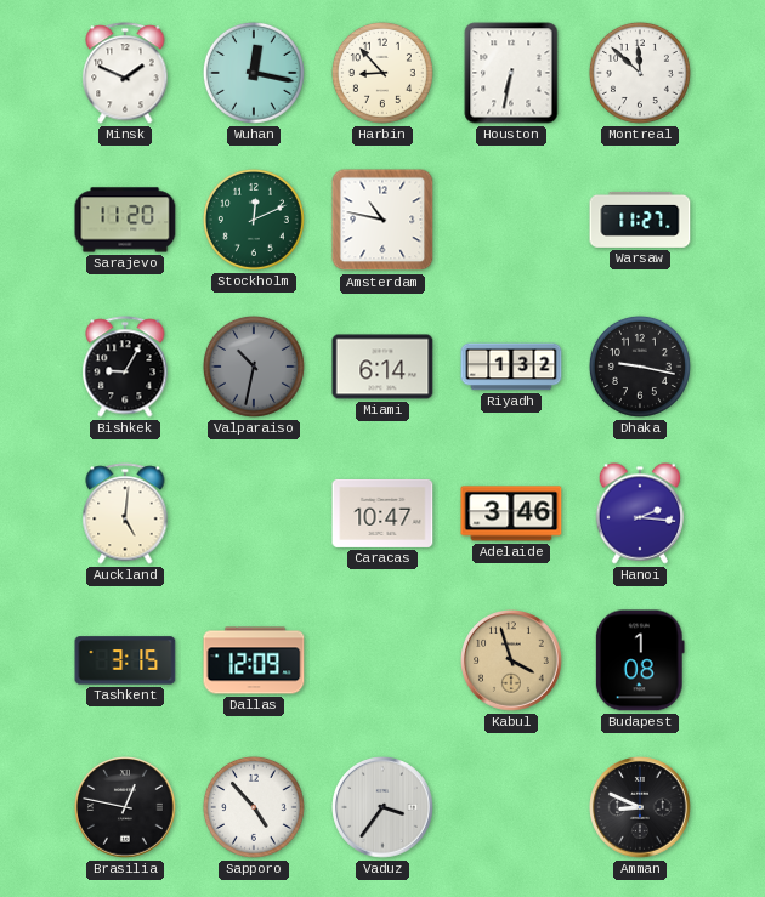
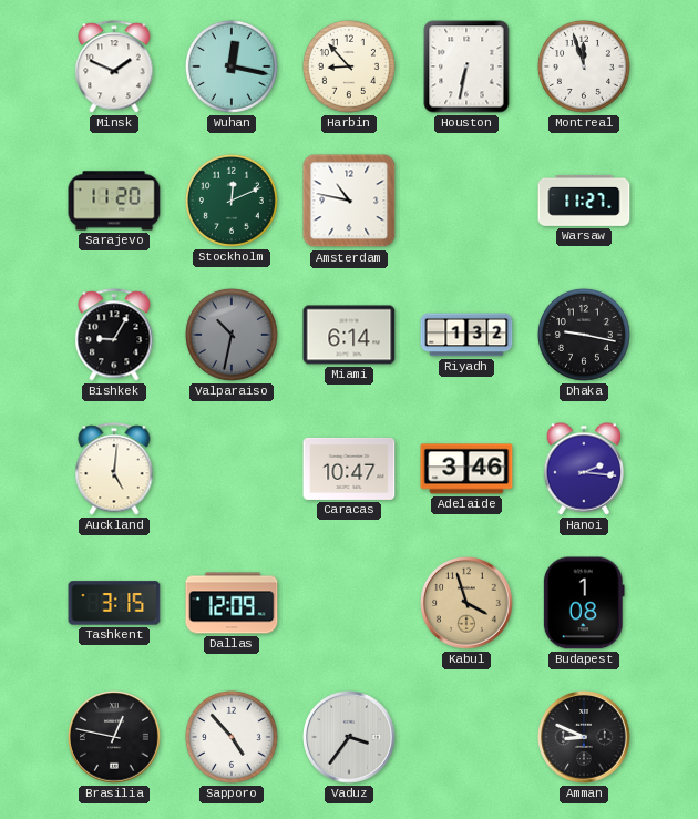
Montreal: 11:52 -> 11:57
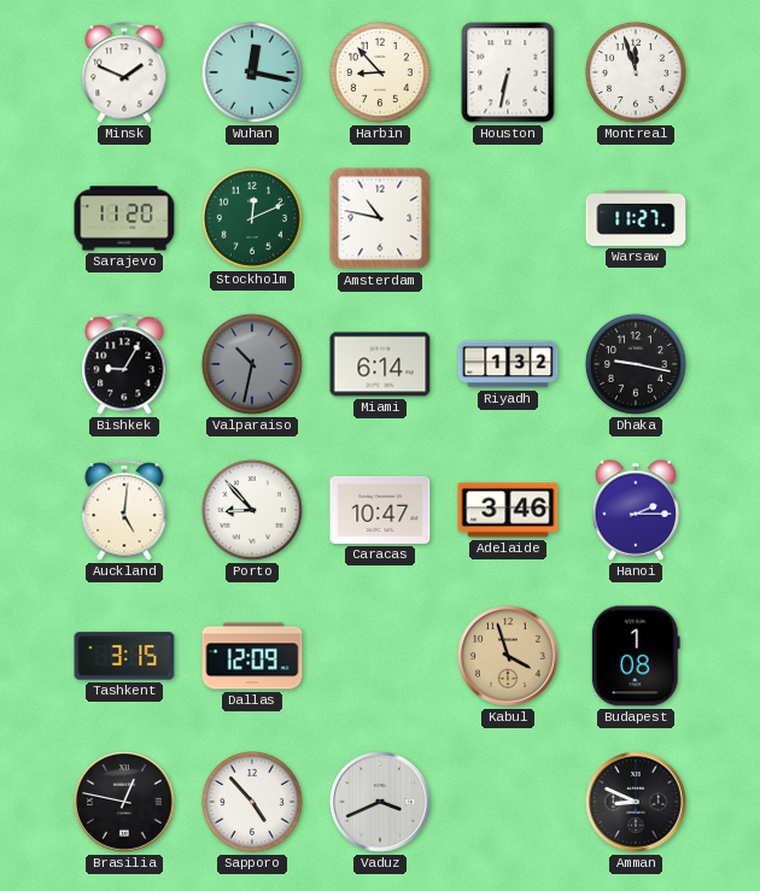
Porto: none -> 8:53
Hanoi: 2:16 -> 2:15
Vaduz: 3:36 -> 3:41
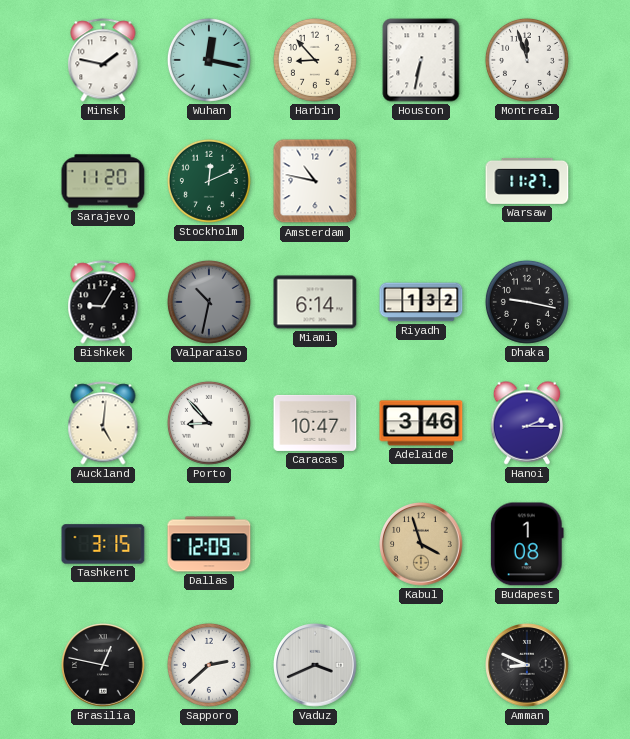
Minsk: 1:49 -> 1:47
Sapporo: 4:53 -> 2:38
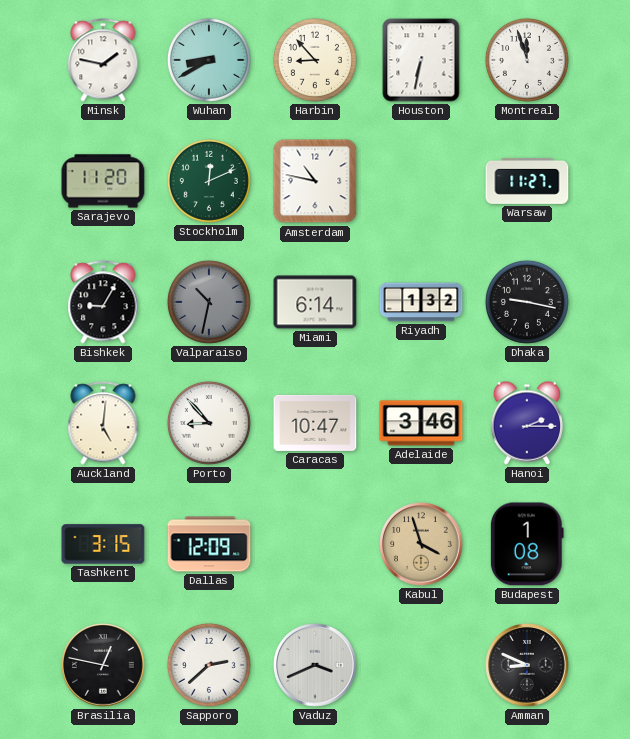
Wuhan: 12:17 -> 8:40
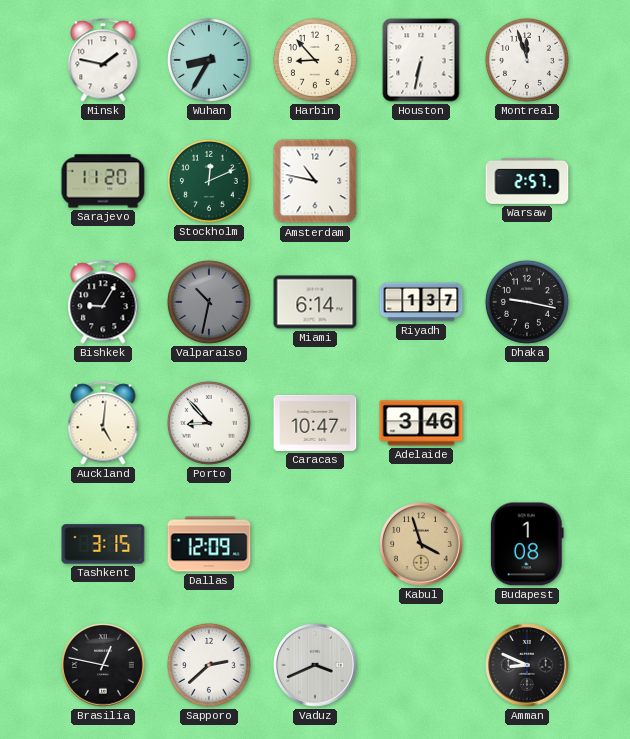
Wuhan: 8:40 -> 8:35
Warsaw: 11:27 -> 2:57
Riyadh: 1:32 -> 1:37
Hanoi: 2:15 -> none
